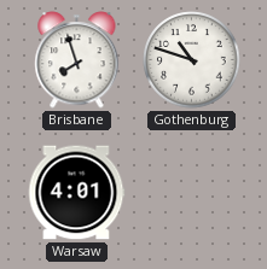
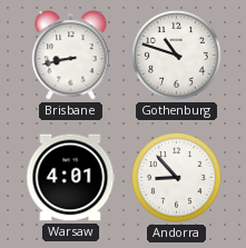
Brisbane: 7:57 -> 8:43
Andorra: none -> 8:53
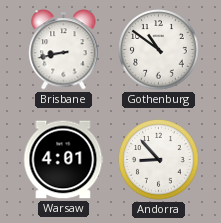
Gothenburg: 10:48 -> 10:51
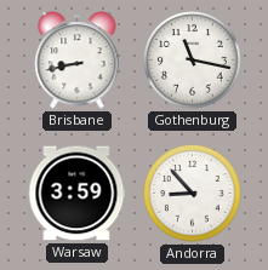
Gothenburg: 10:51 -> 11:17
Warsaw: 4:01 -> 3:59
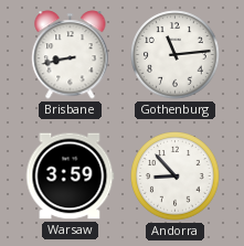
Gothenburg: 11:17 -> 11:14
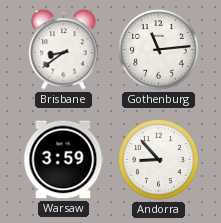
Brisbane: 8:43 -> 8:39
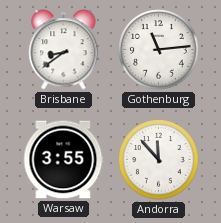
Warsaw: 3:59 -> 3:55
Andorra: 8:53 -> 11:53
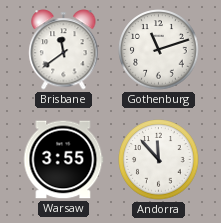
Brisbane: 8:39 -> 11:39
Gothenburg: 11:14 -> 11:12
